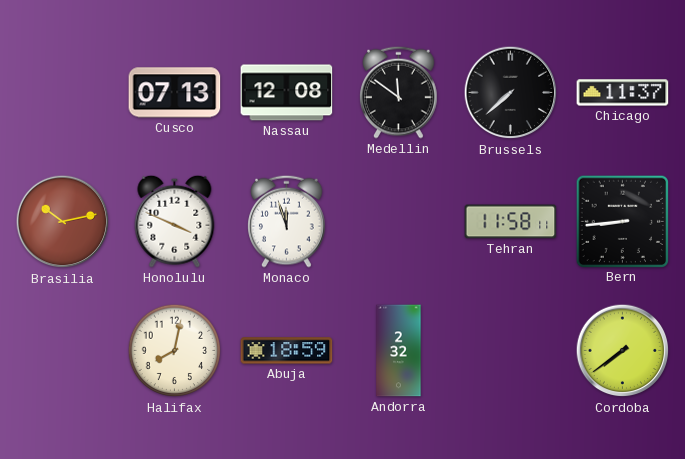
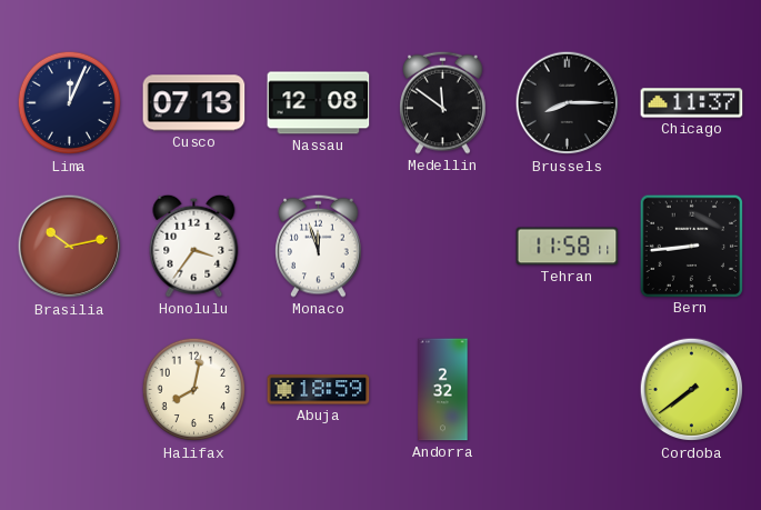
Lima: none -> 12:04
Brussels: 7:38 -> 8:15
Honolulu: 3:49 -> 3:36
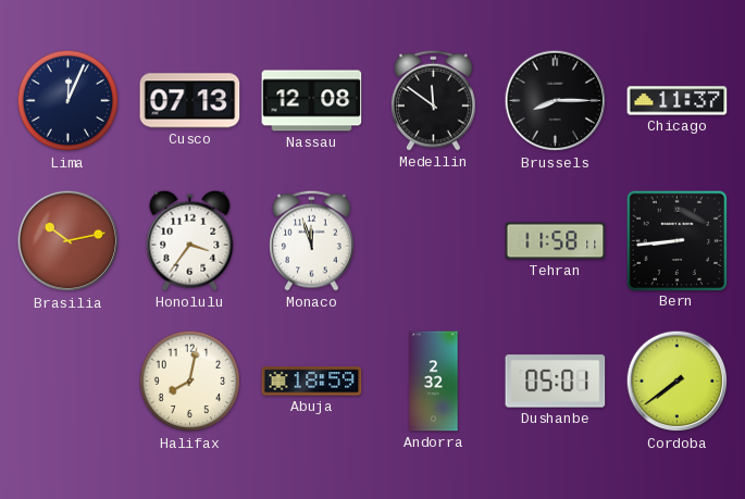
Dushanbe: none -> 05:01
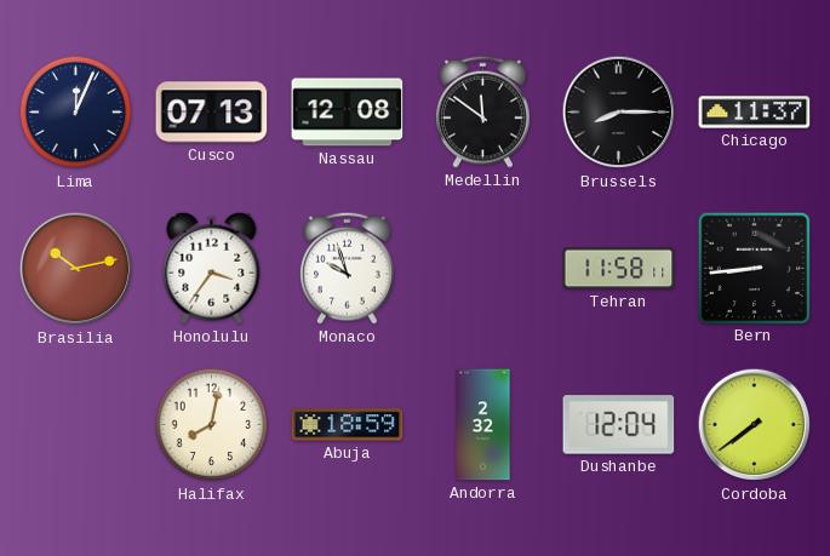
Monaco: 11:57 -> 9:57
Dushanbe: 05:01 -> 12:04
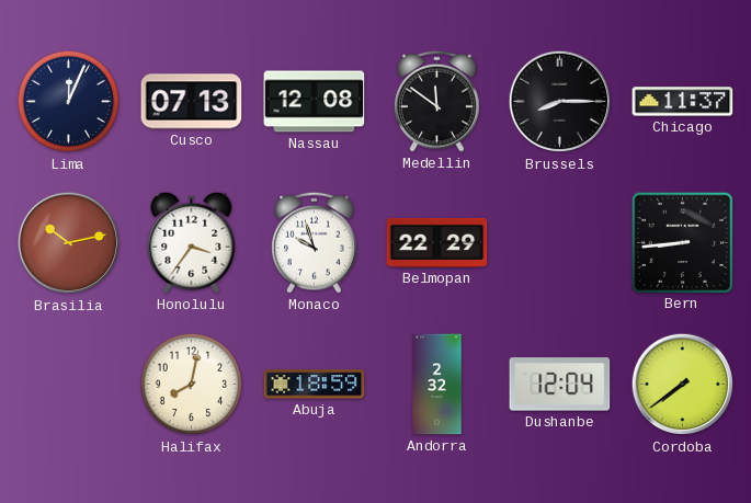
Belmopan: none -> 22:29
Tehran: 11:58 -> none
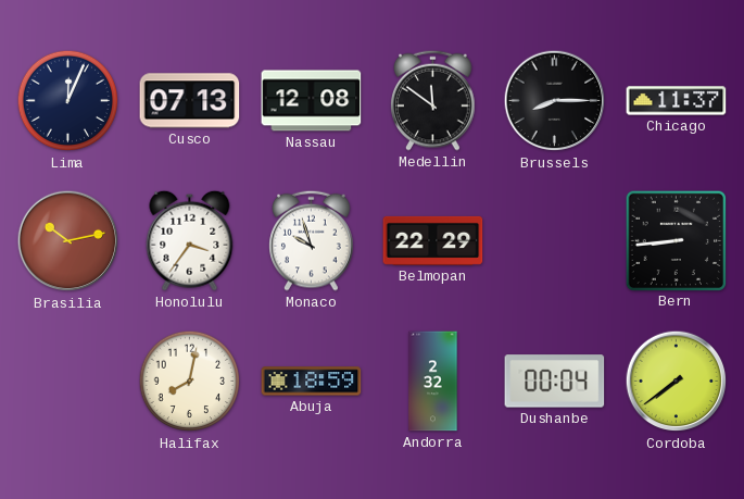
Dushanbe: 12:04 -> 00:04
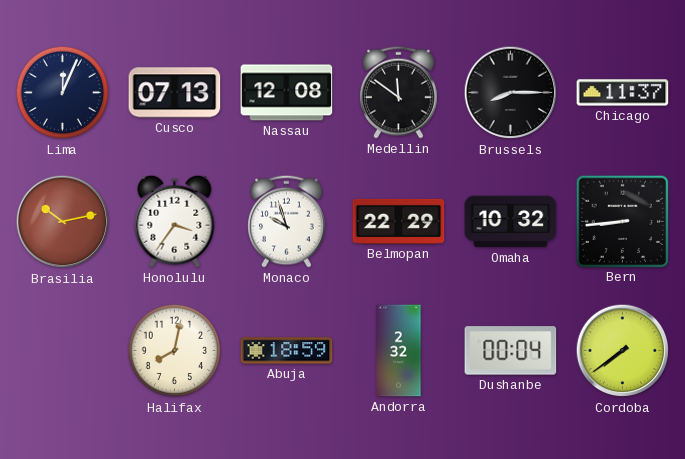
Omaha: none -> 10:32
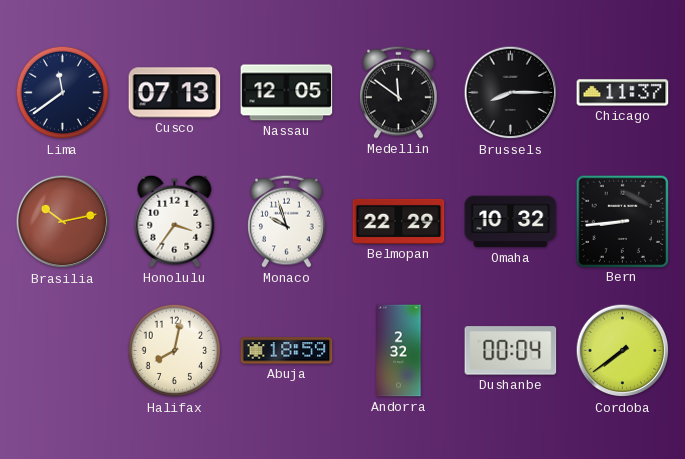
Lima: 12:04 -> 11:39
Nassau: 12:08 -> 12:05
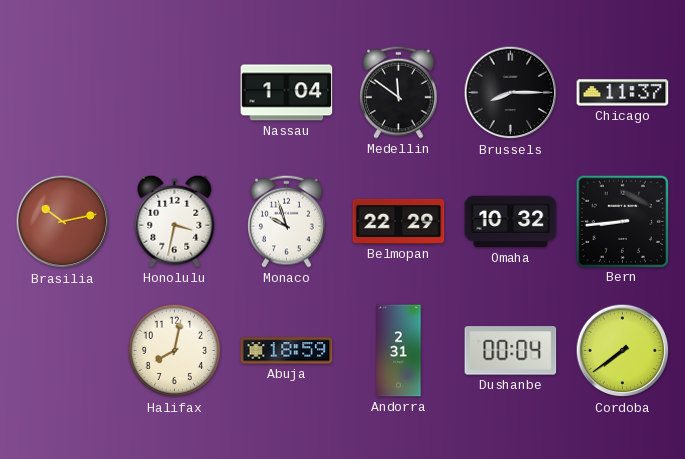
Lima: 11:39 -> none
Cusco: 07:13 -> none
Nassau: 12:05 -> 1:04
Honolulu: 3:36 -> 3:32
Andorra: 2:32 -> 2:31
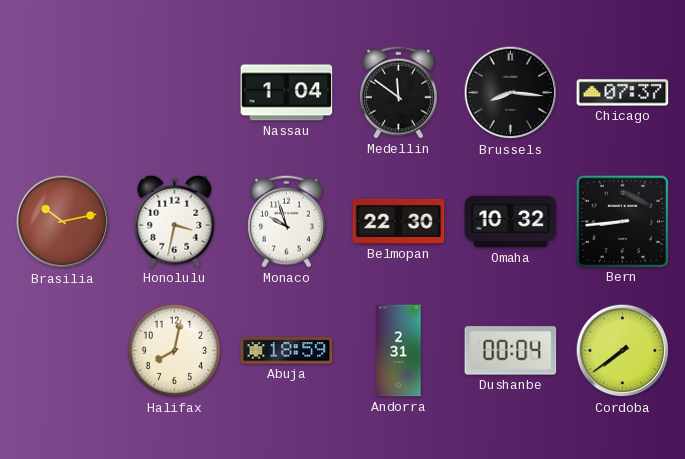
Brussels: 8:15 -> 8:16
Chicago: 11:37 -> 07:37
Belmopan: 22:29 -> 22:30
